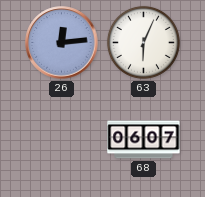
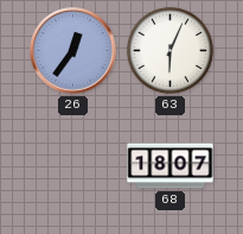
26: 12:14 -> 12:36
68: 06:07 -> 18:07
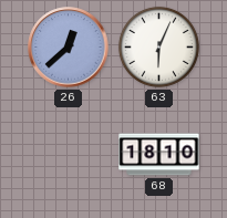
26: 12:36 -> 12:38
68: 18:07 -> 18:10
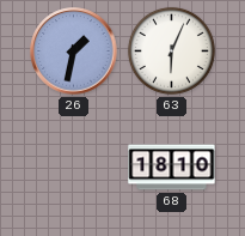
26: 12:38 -> 1:32
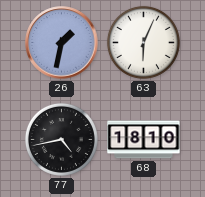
77: none -> 4:43
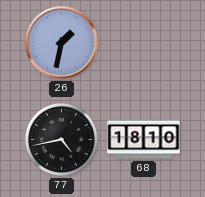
63: 6:04 -> none
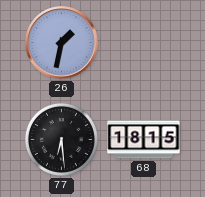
77: 4:43 -> 6:29
68: 18:10 -> 18:15
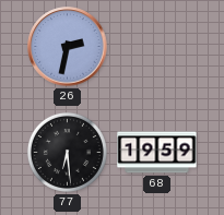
26: 1:32 -> 2:32
68: 18:15 -> 19:59
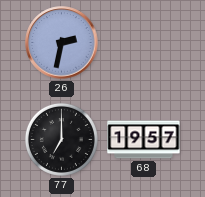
77: 6:29 -> 7:00
68: 19:59 -> 19:57
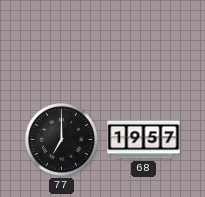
26: 2:32 -> none
